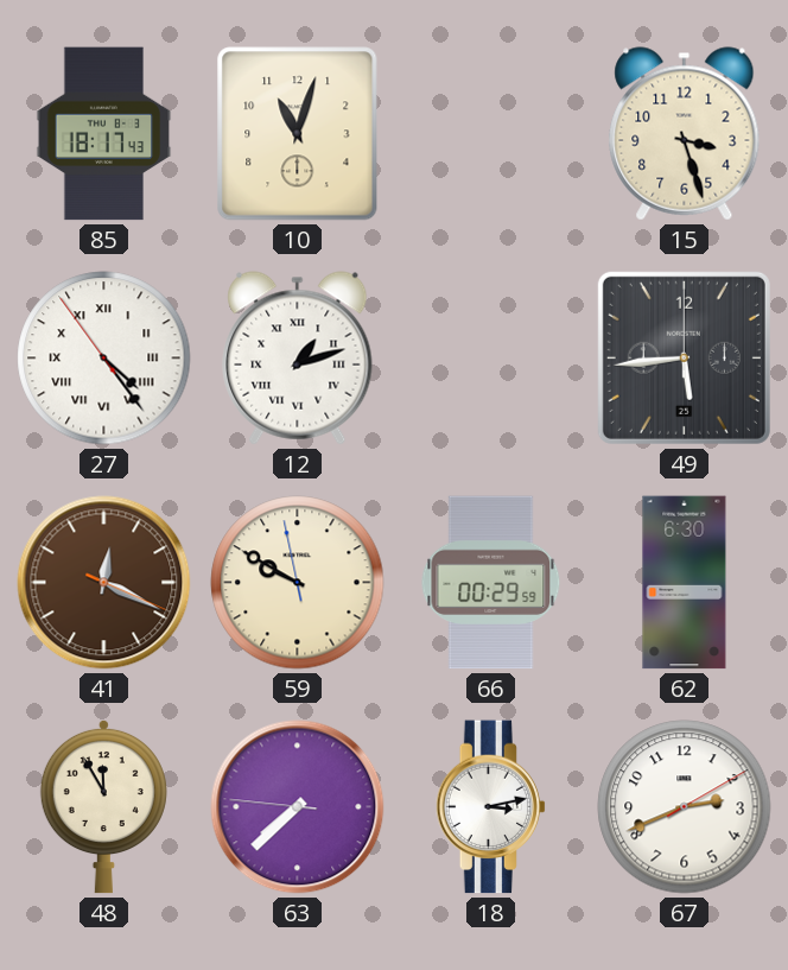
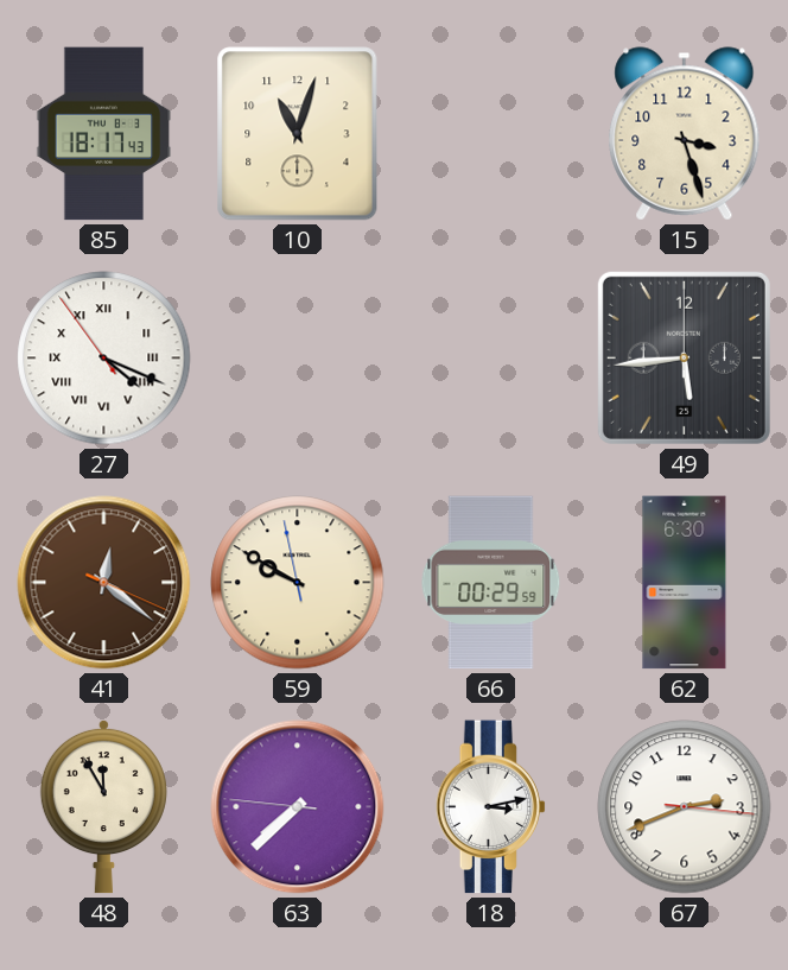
27: 4:23 -> 4:18
12: 1:12 -> none
41: 12:19 -> 12:21
67: 2:41:10 -> 2:41:16
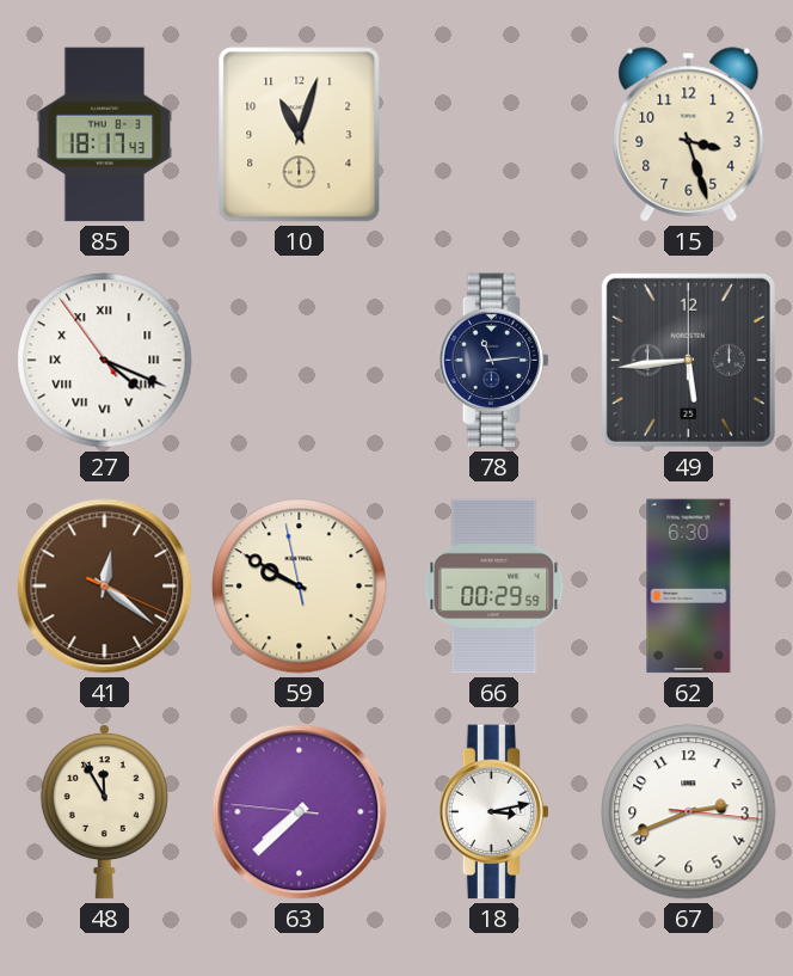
78: none -> 11:14
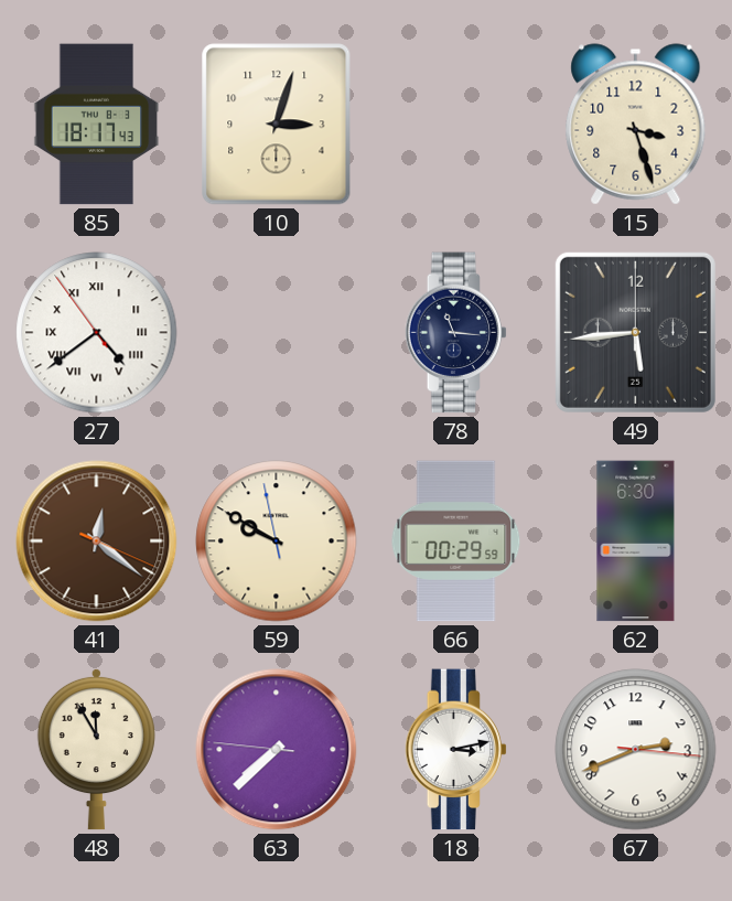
10: 11:03 -> 3:03
27: 4:18 -> 4:38
78: 11:14 -> 11:16
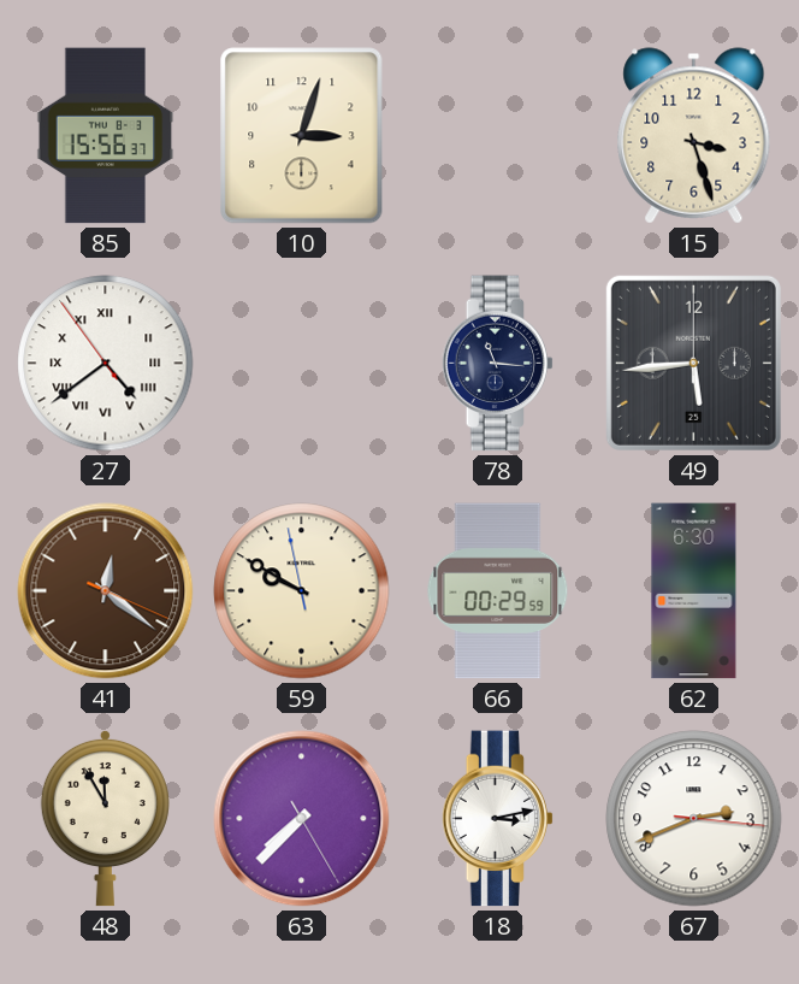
85: 18:17 -> 15:56
63: 7:37:46 -> 7:37:25
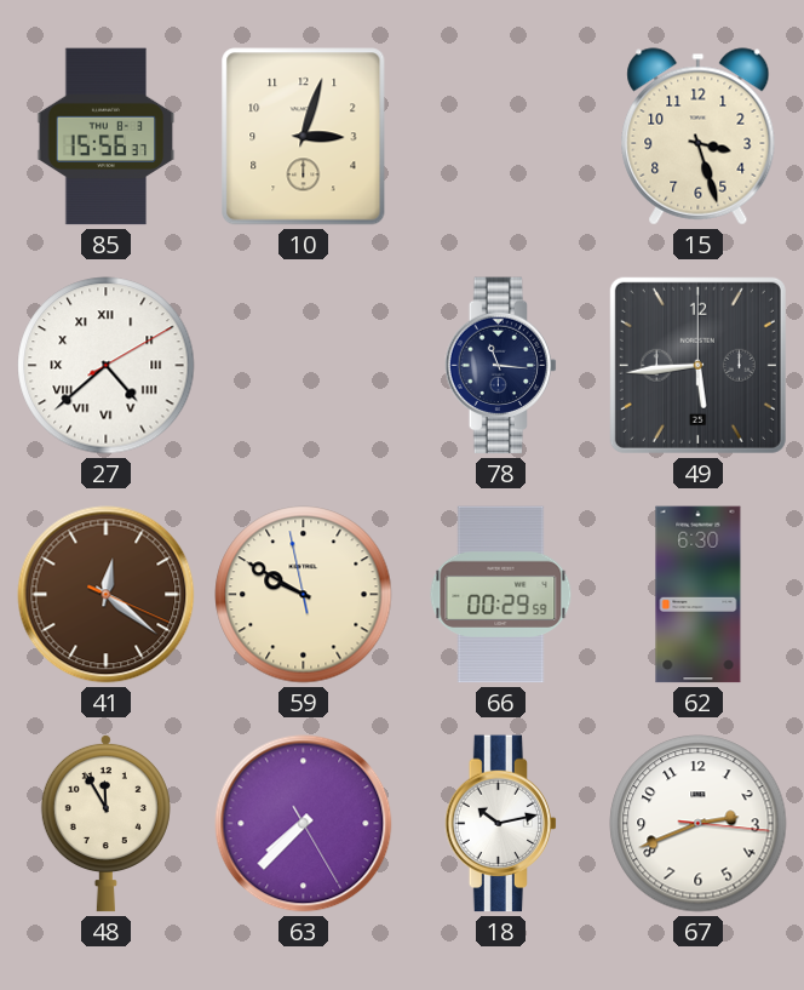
27: 4:38:54 -> 4:38:10
18: 3:13 -> 10:13
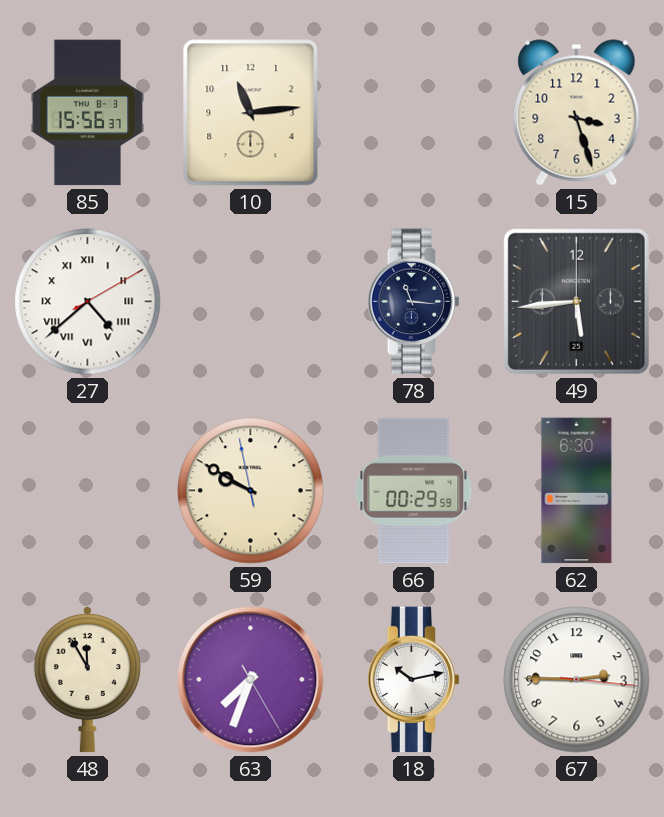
10: 3:03 -> 11:14
41: 12:21 -> none
63: 7:37 -> 7:33
67: 2:41 -> 2:45
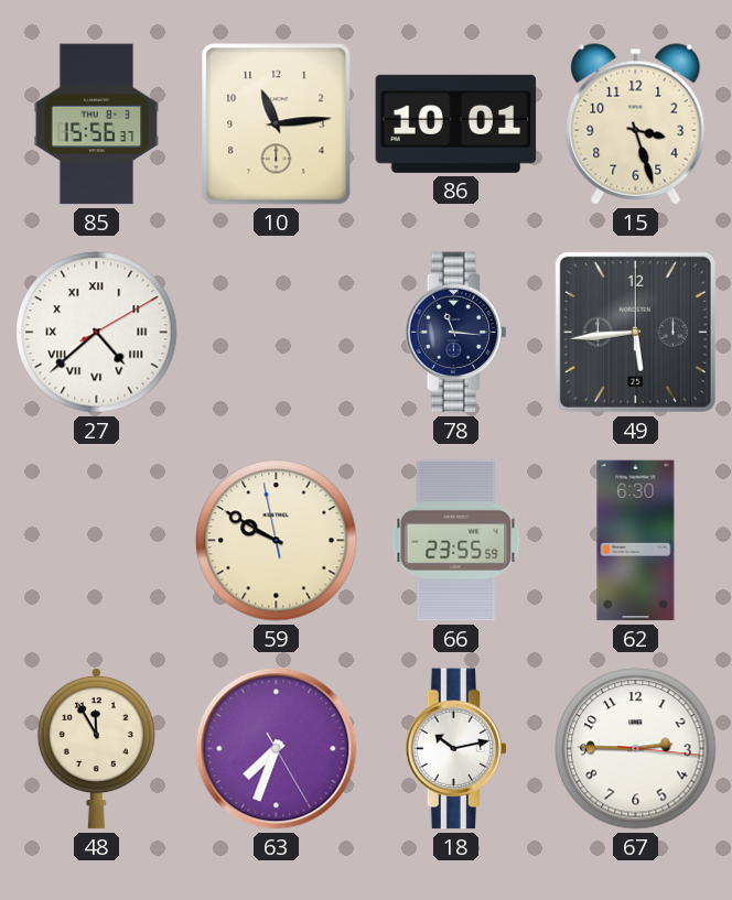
86: none -> 10:01
66: 00:29 -> 23:55
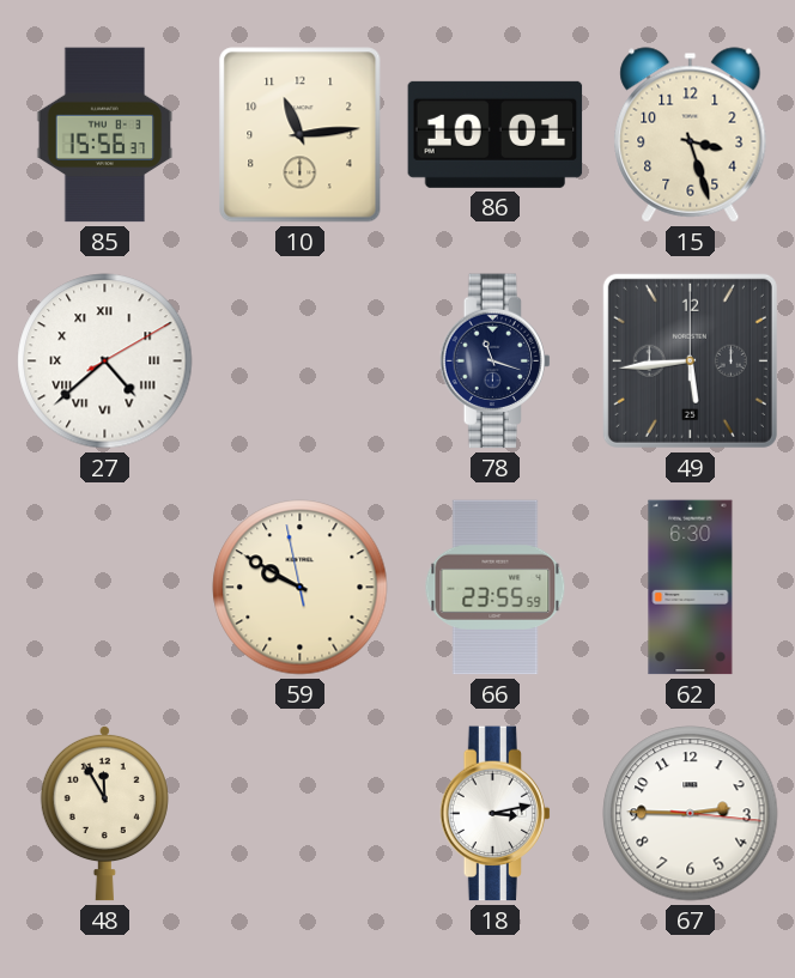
78: 11:16 -> 11:18
63: 7:33 -> none
18: 10:13 -> 3:13
